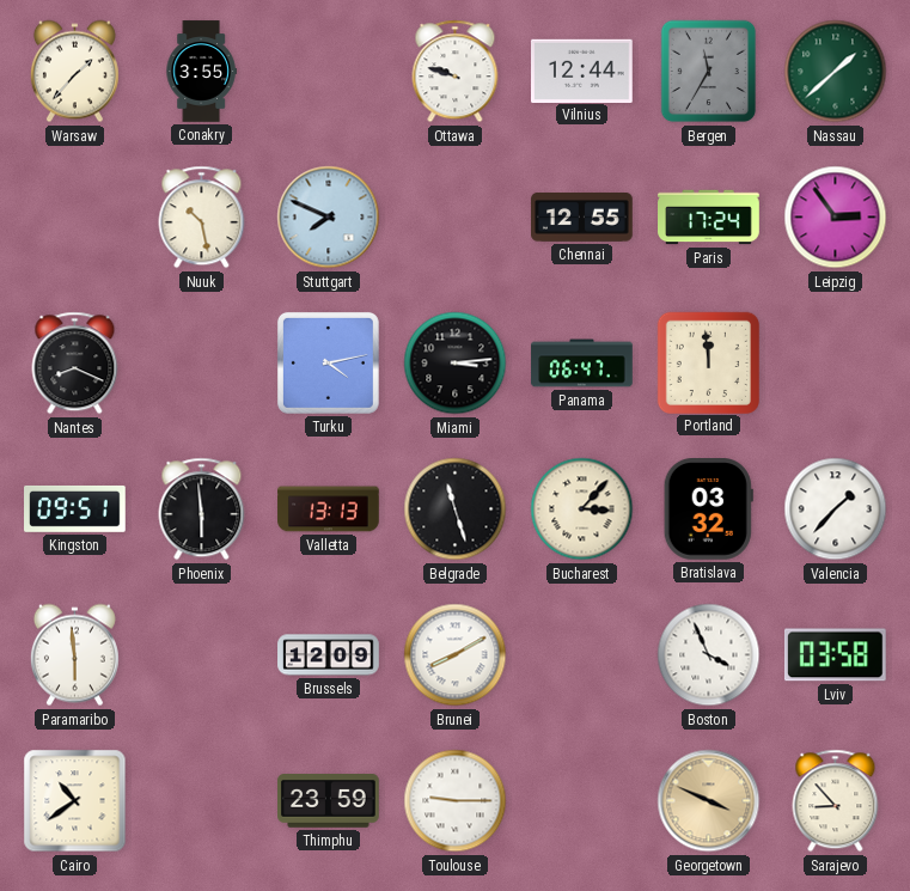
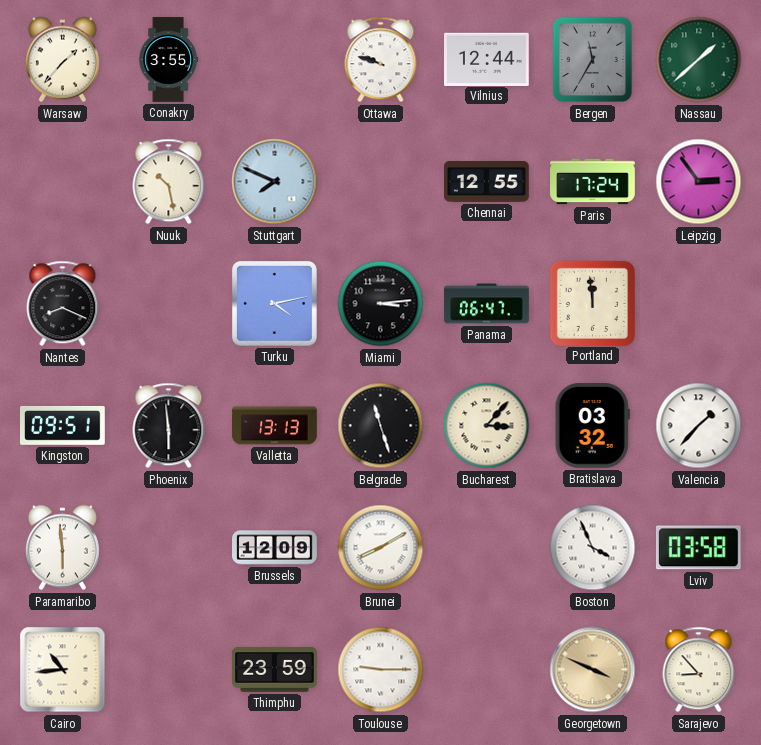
Cairo: 10:39 -> 10:44
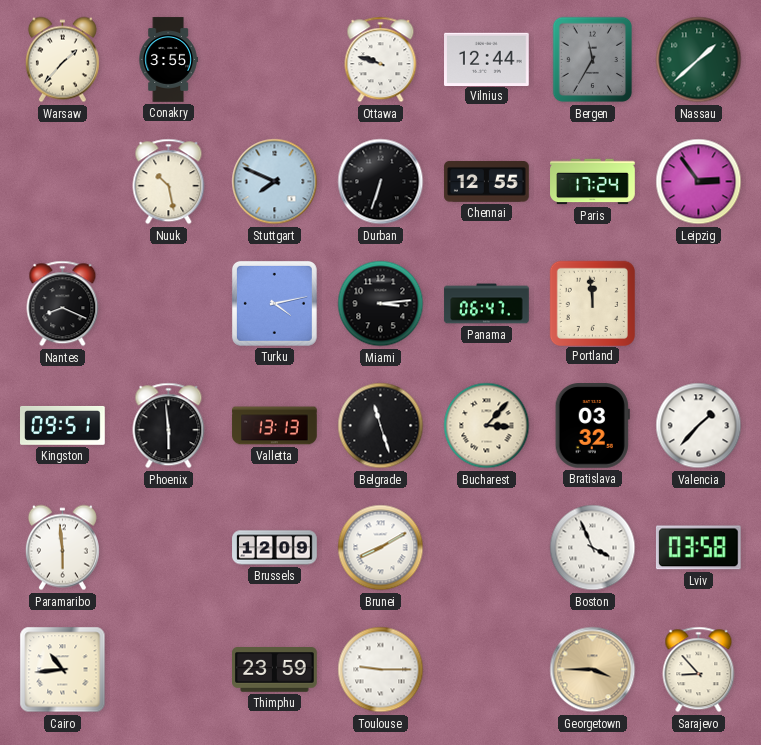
Durban: none -> 6:33
Georgetown: 3:49 -> 3:45
